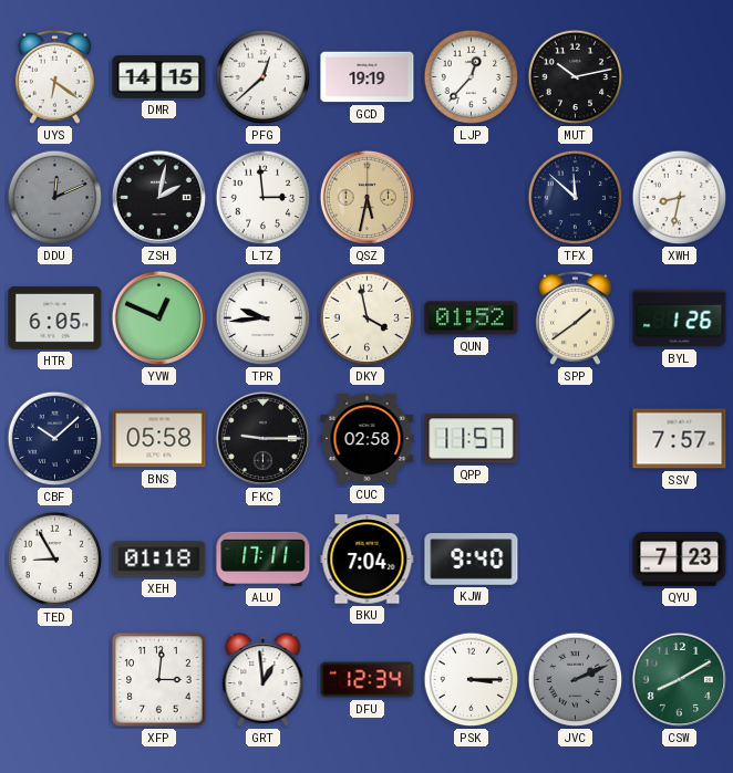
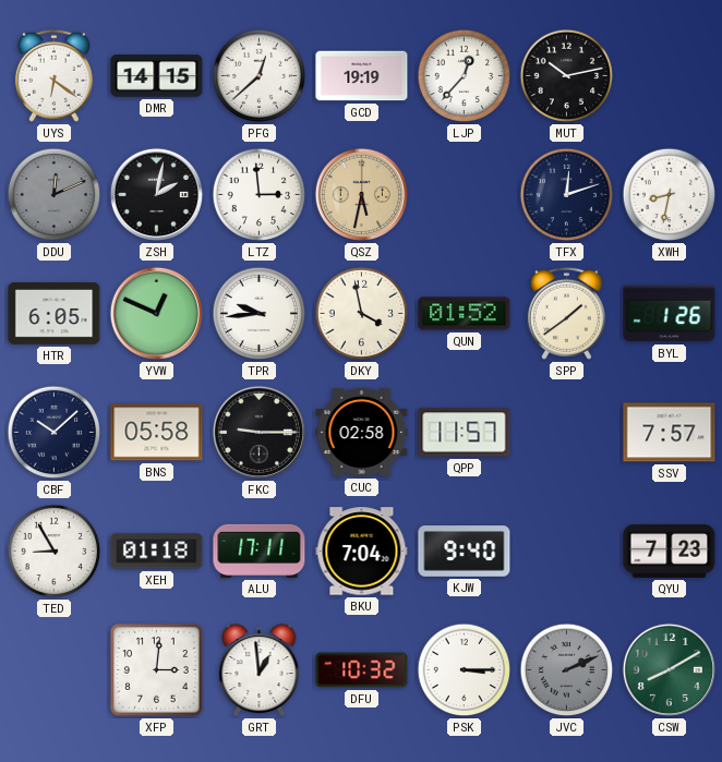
TFX: 11:52 -> 12:12
DFU: 12:34 -> 10:32
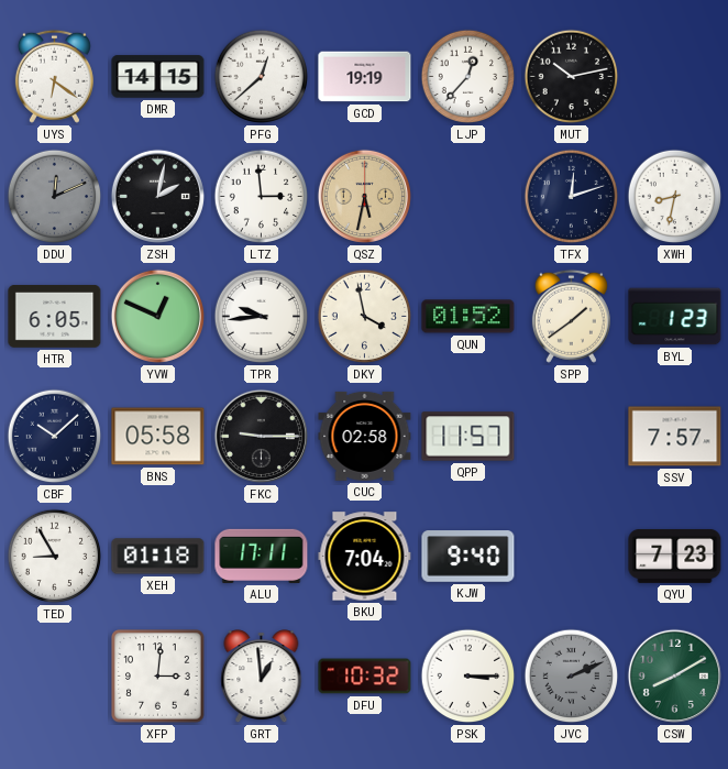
BYL: 1:26 -> 1:23
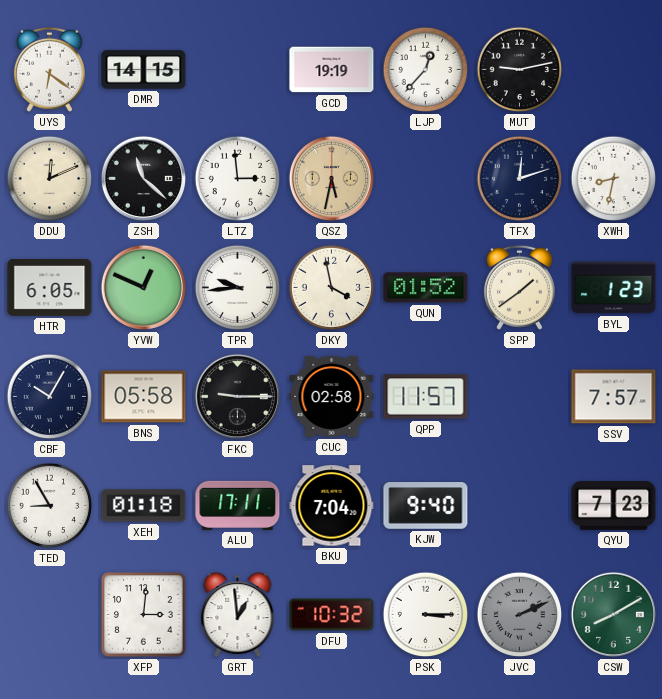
PFG: 12:38 -> none
MUT: 10:13 -> 9:13
DDU dial: grey -> cream
ZSH: 2:02 -> 11:22
CBF: 10:08 -> 10:05
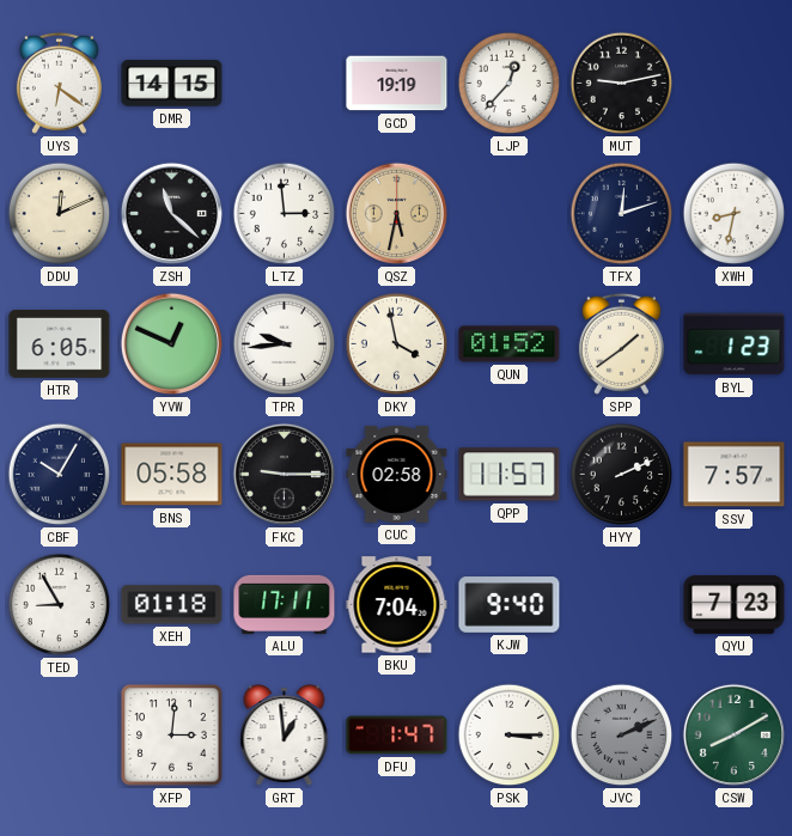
HYY: none -> 2:11
DFU: 10:32 -> 1:47
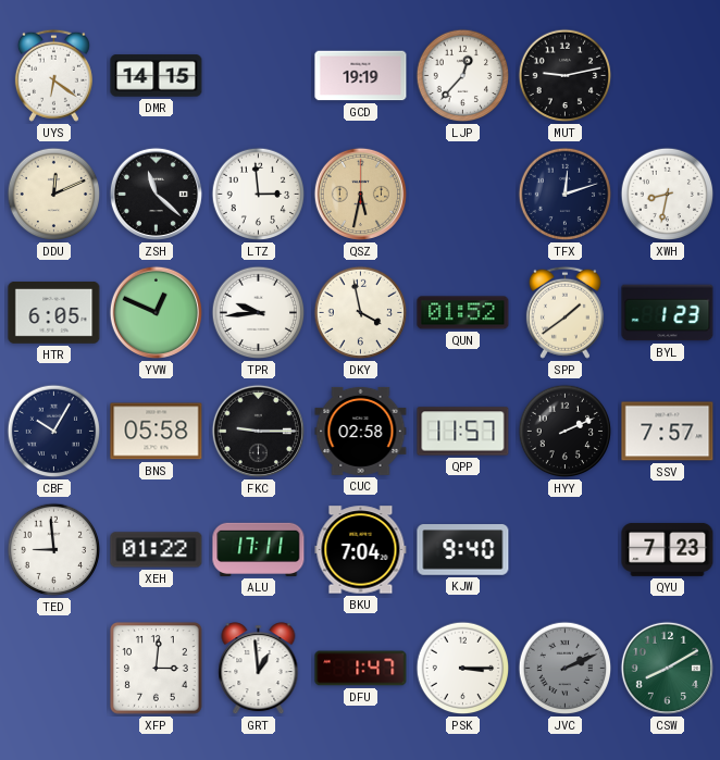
TED: 8:55 -> 8:59
XEH: 01:18 -> 01:22
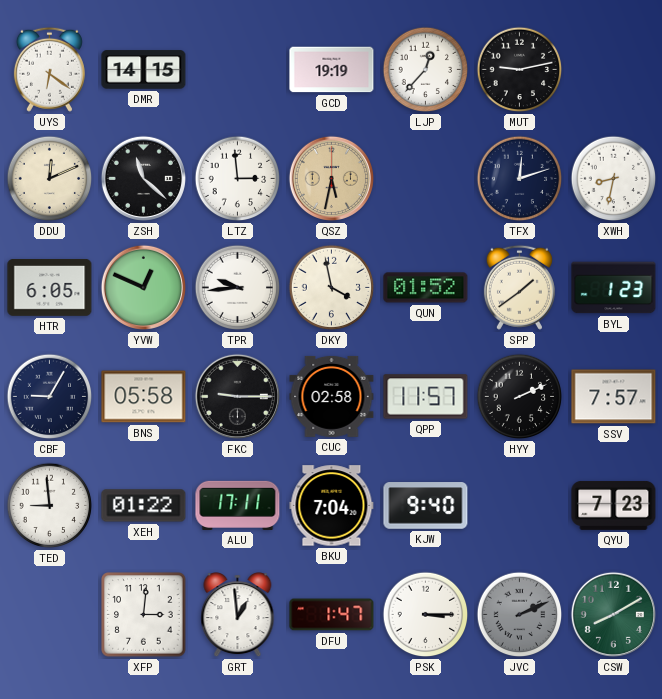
CBF: 10:05 -> 9:05
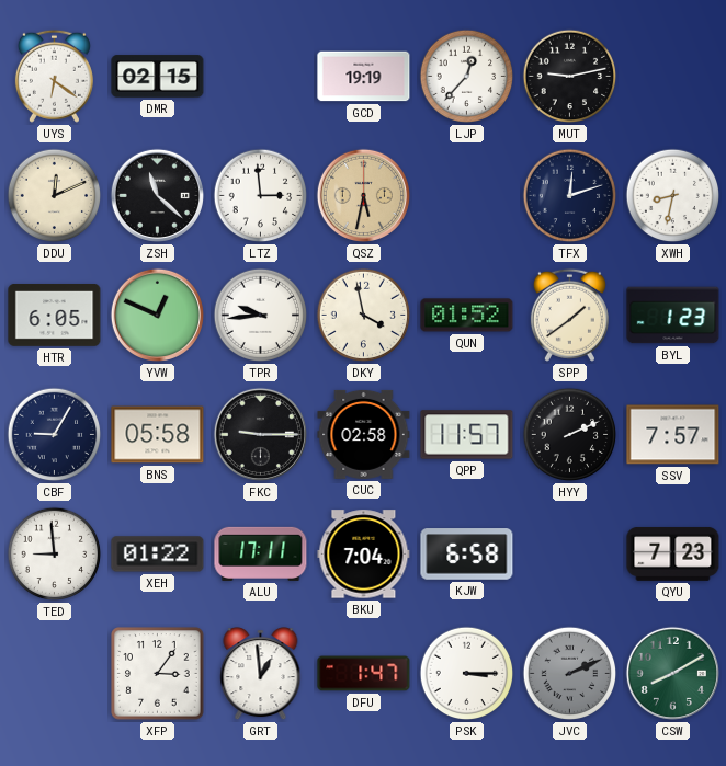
DMR: 14:15 -> 02:15
KJW: 9:40 -> 6:58
XFP: 3:01 -> 3:06
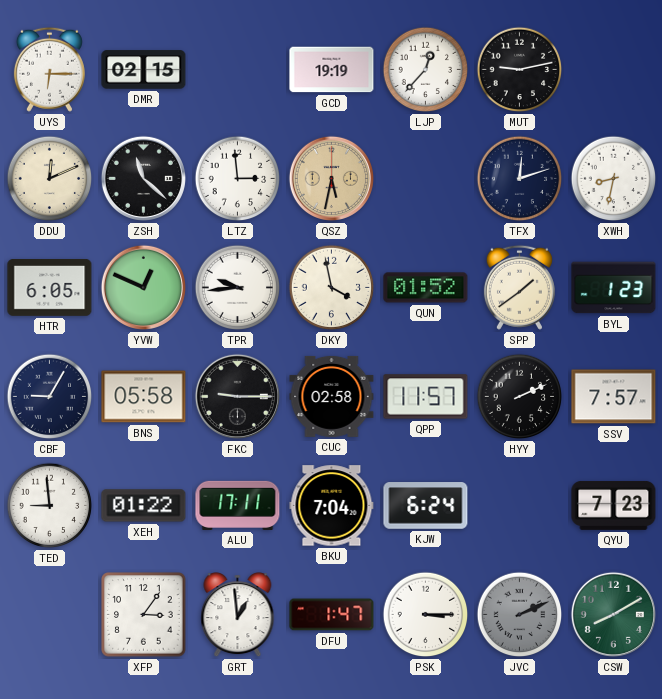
UYS: 6:21 -> 6:15
KJW: 6:58 -> 6:24
